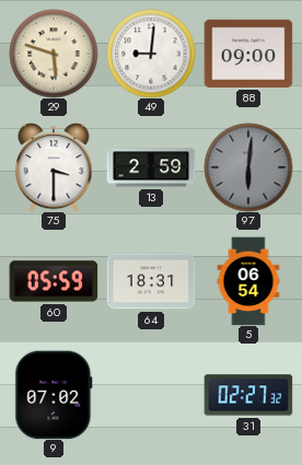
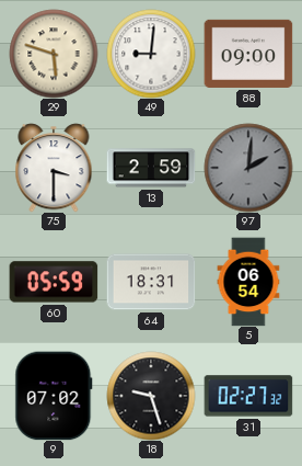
97: 6:01 -> 2:01
18: none -> 9:27
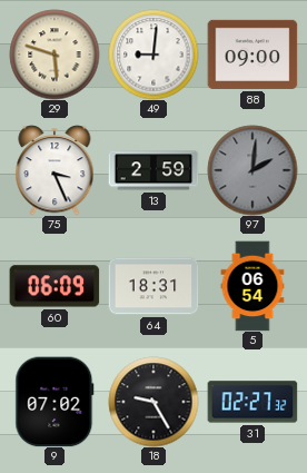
75: 3:30 -> 3:26
60: 05:59 -> 06:09
18: 9:27 -> 9:25
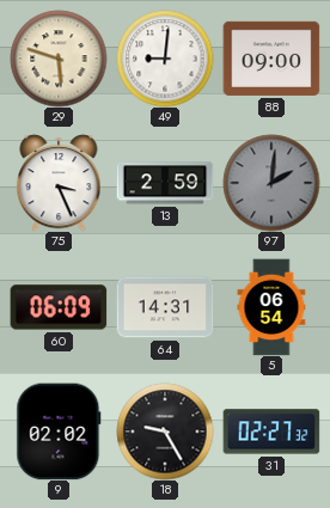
64: 18:31 -> 14:31
9: 07:02 -> 02:02
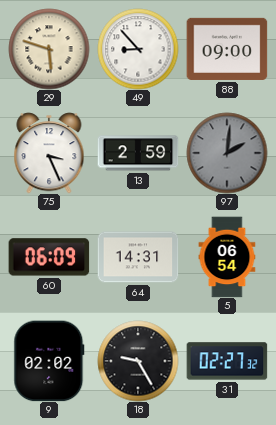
49: 9:01 -> 8:53
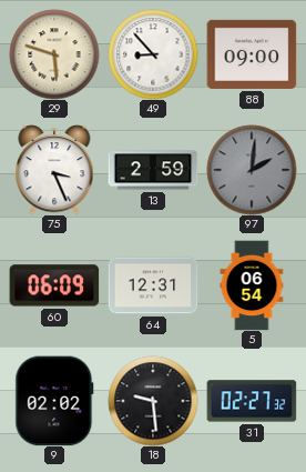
64: 14:31 -> 12:31
18: 9:25 -> 9:29
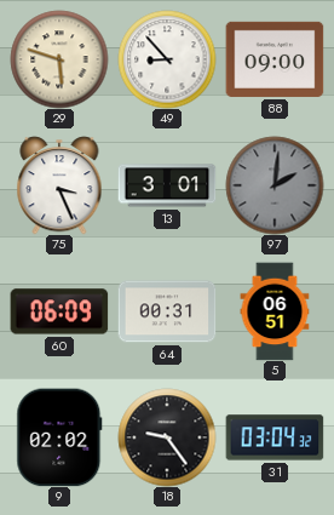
13: 2:59 -> 3:01
64: 12:31 -> 00:31
5: 06:54 -> 06:51
18: 9:29 -> 9:24
31: 02:27 -> 03:04
